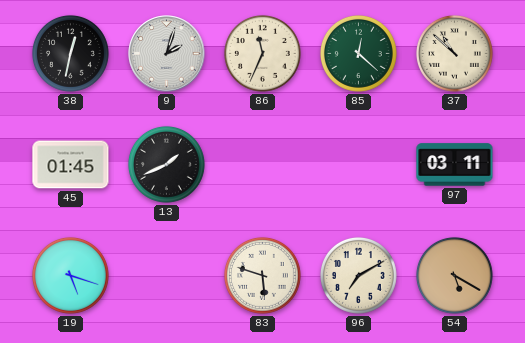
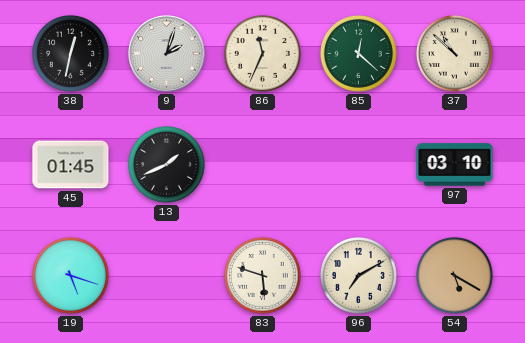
97: 03:11 -> 03:10
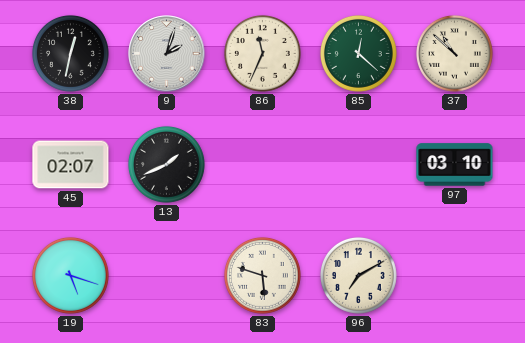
45: 01:45 -> 02:07
54: 5:20 -> none
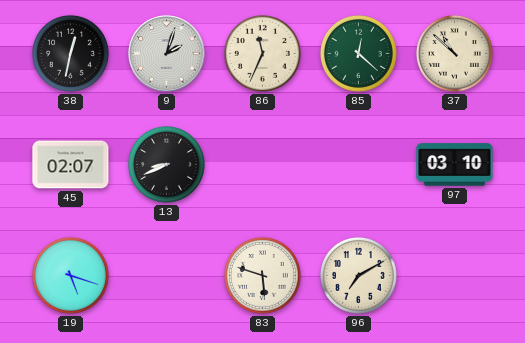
13: 1:41 -> 8:41
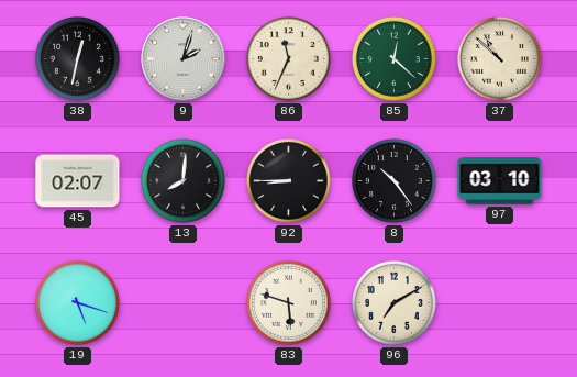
13: 8:41 -> 8:01
92: none -> 8:45
8: none -> 10:24
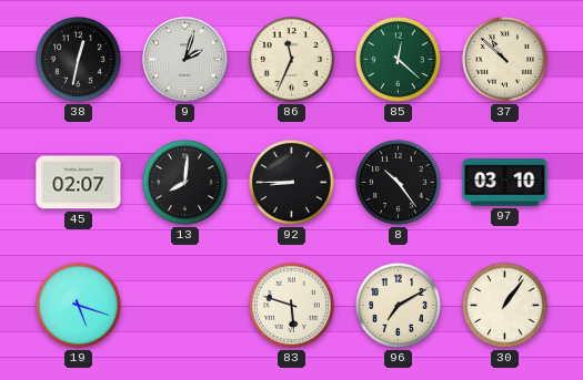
30: none -> 1:06
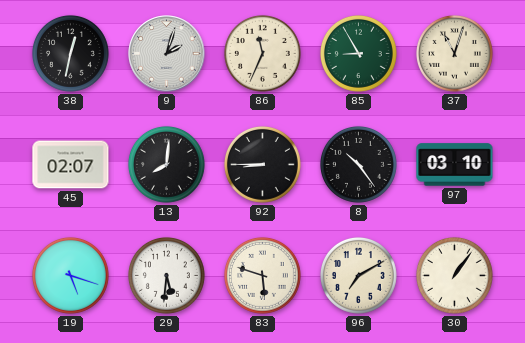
85: 12:22 -> 8:55
37: 10:52 -> 11:03
29: none -> 5:31
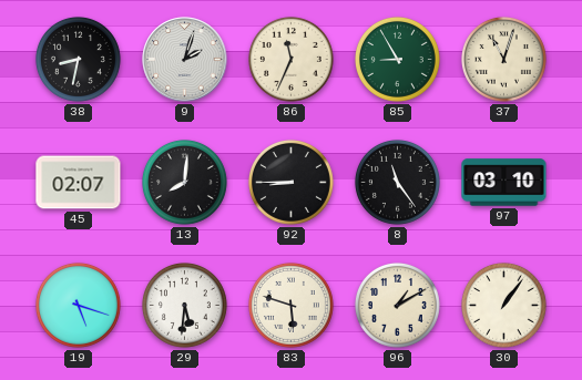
38: 12:32 -> 8:32
8: 10:24 -> 11:24
96: 7:10 -> 1:10
